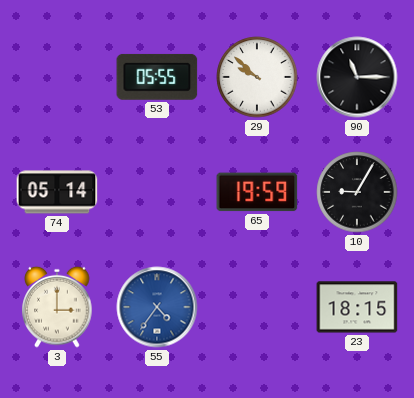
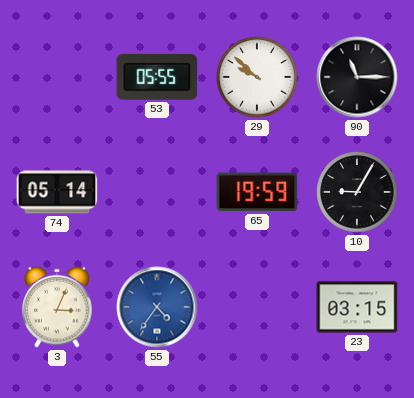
3: 3:00 -> 3:04
23: 18:15 -> 03:15
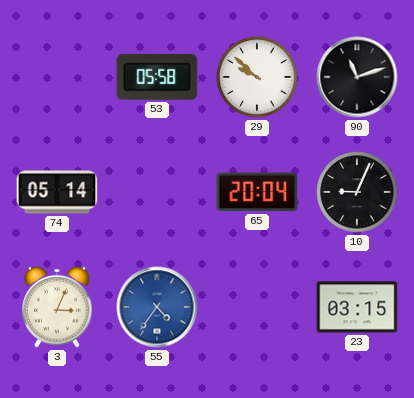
53: 05:55 -> 05:58
90: 11:15 -> 11:12
65: 19:59 -> 20:04
10: 9:05 -> 9:04
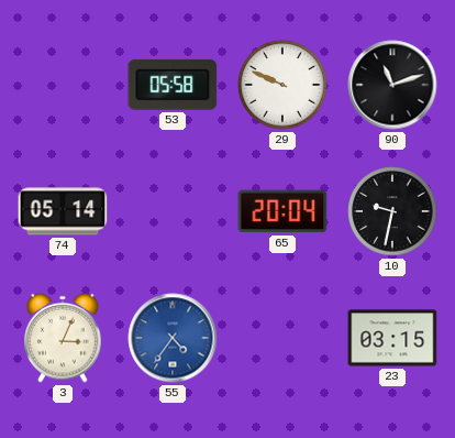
29: 9:52 -> 9:49
10: 9:04 -> 9:32
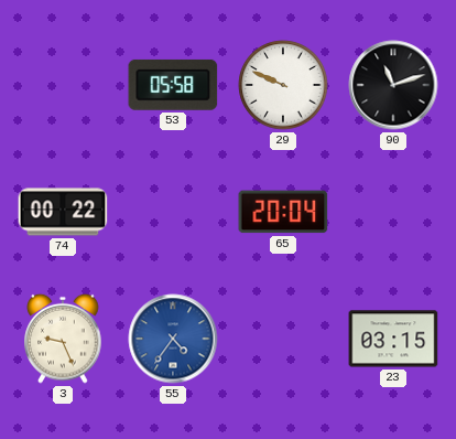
74: 05:14 -> 00:22
10: 9:32 -> none
3: 3:04 -> 9:26
